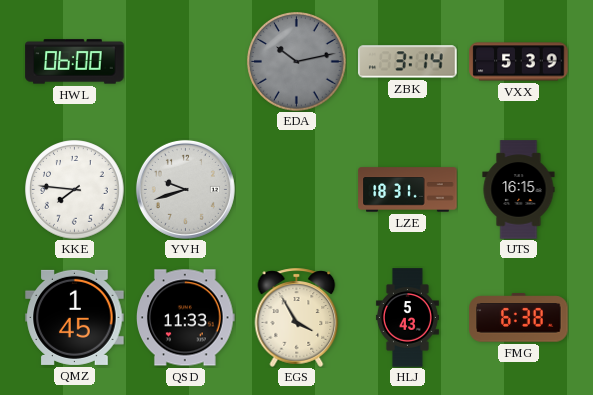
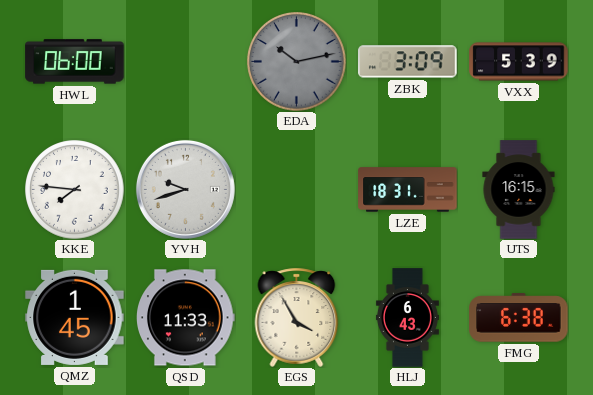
ZBK: 3:14 -> 3:09
HLJ: 5:43 -> 6:43
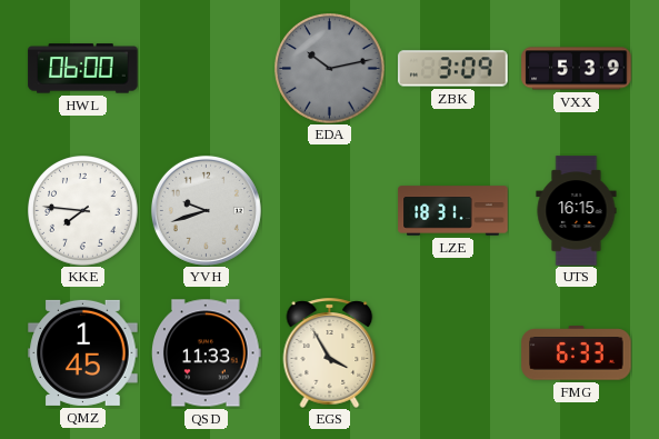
HLJ: 6:43 -> none
FMG: 6:38 -> 6:33
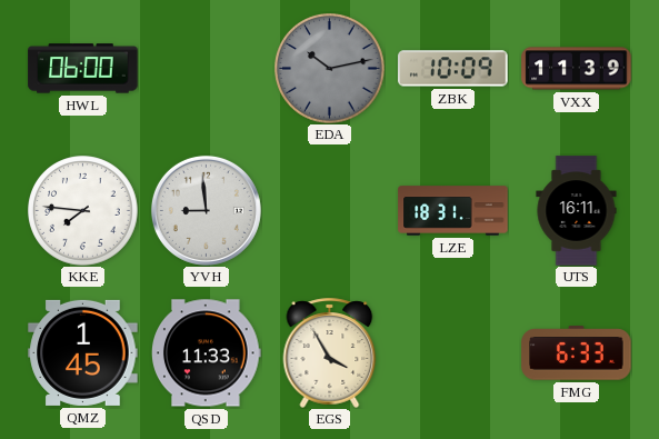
ZBK: 3:09 -> 10:09
VXX: 5:39 -> 11:39
YVH: 9:42 -> 8:59
UTS: 16:15 -> 16:11
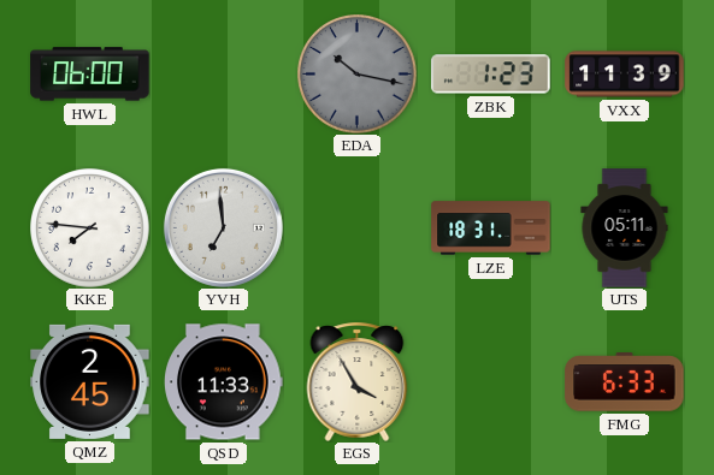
EDA: 10:13 -> 10:17
ZBK: 10:09 -> 1:23
YVH: 8:59 -> 6:59
UTS: 16:11 -> 05:11
QMZ: 1:45 -> 2:45
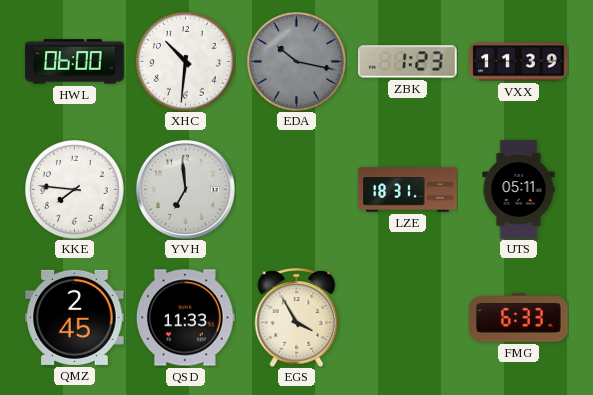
XHC: none -> 10:31
